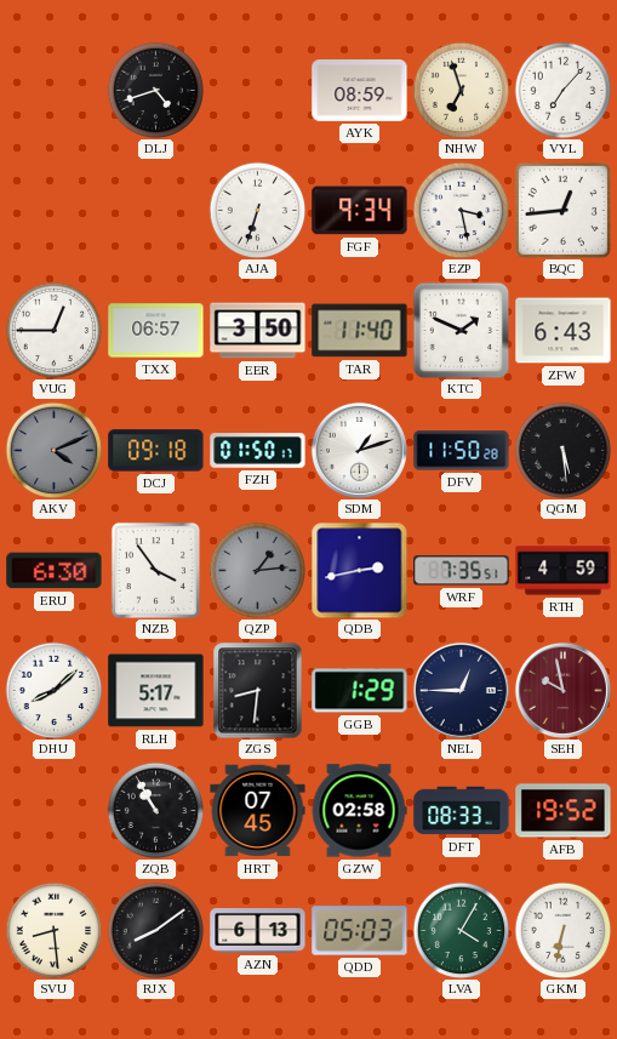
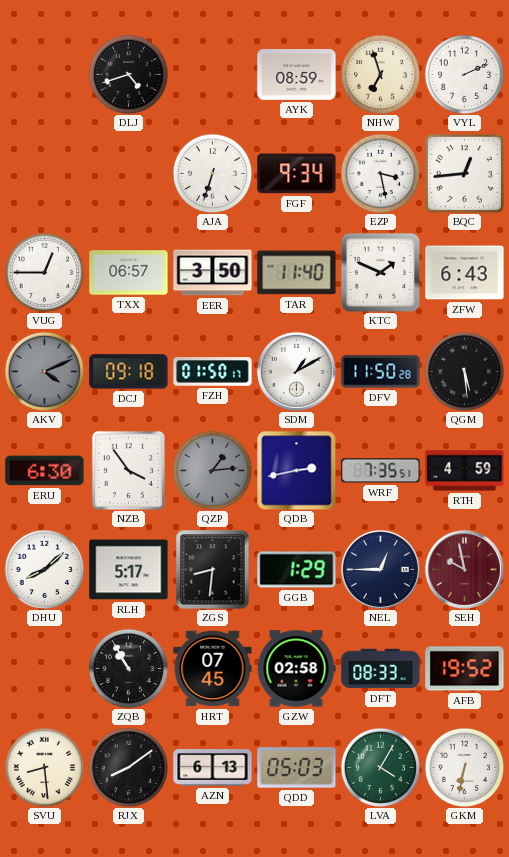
VYL: 7:07 -> 2:11
SDM: 1:12 -> 1:10
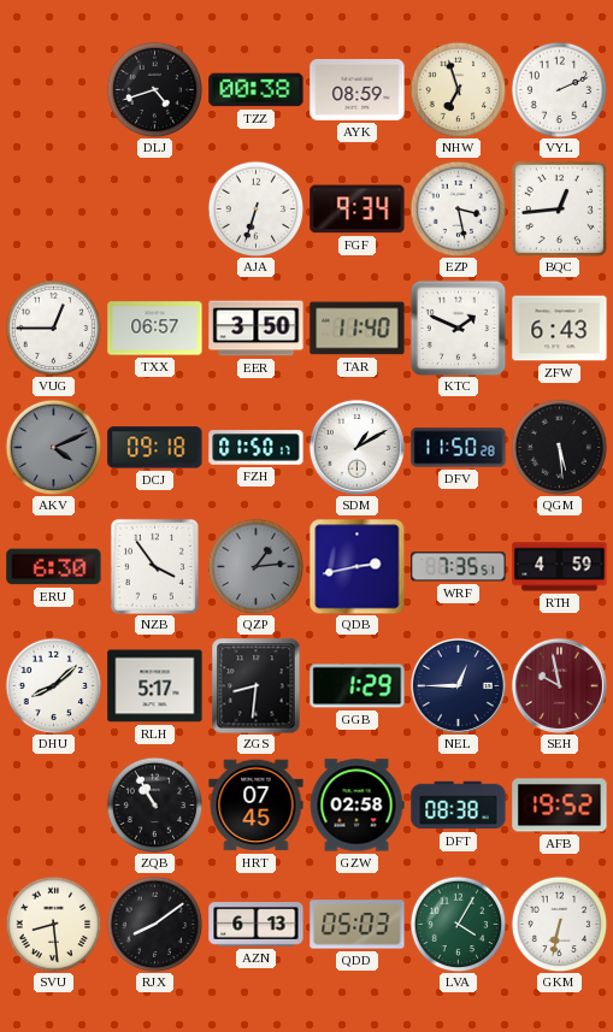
TZZ: none -> 00:38
DFT: 08:33 -> 08:38
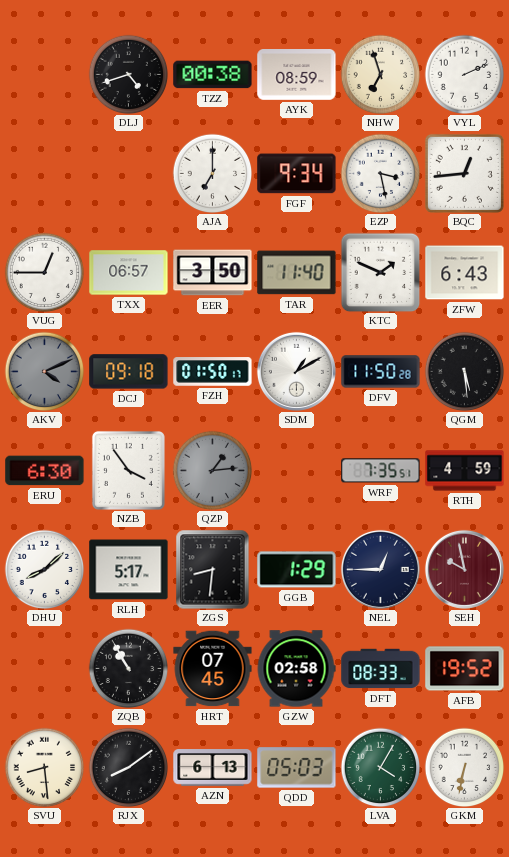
AJA: 6:33 -> 7:00
QDB: 2:43 -> none
DFT: 08:38 -> 08:33
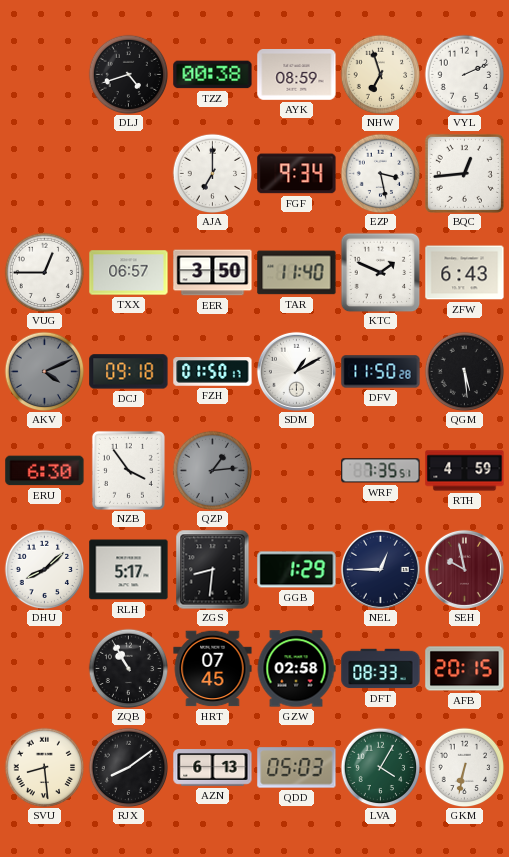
AFB: 19:52 -> 20:15
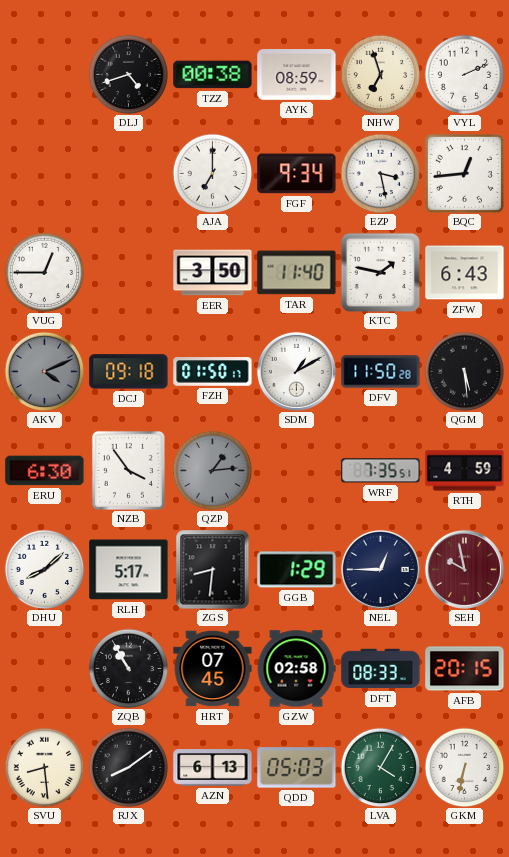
TXX: 06:57 -> none
KTC: 1:49 -> 1:47
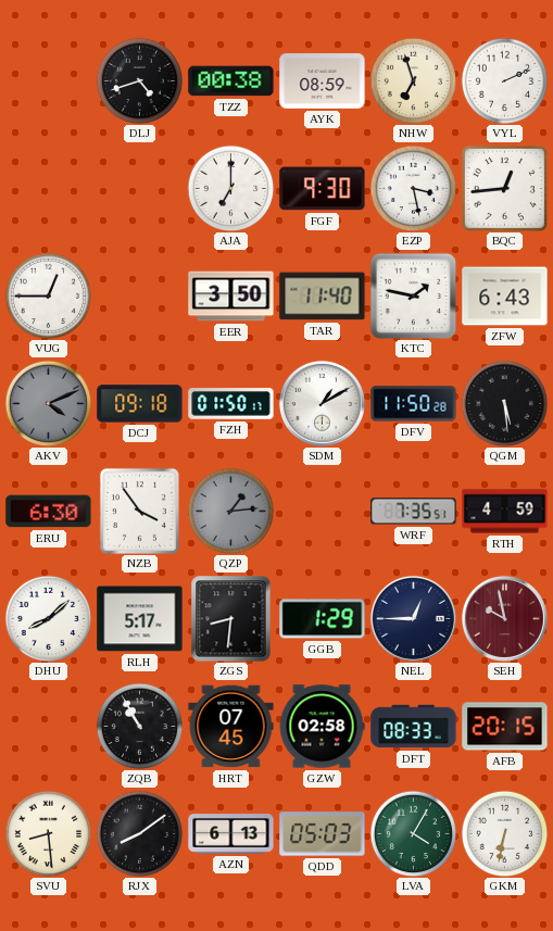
FGF: 9:34 -> 9:30
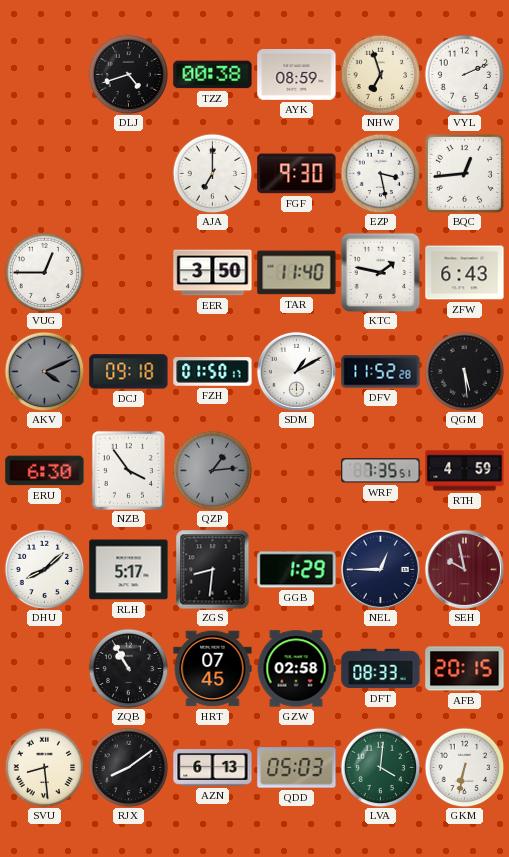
DFV: 11:50 -> 11:52
LVA: 4:05 -> 4:01
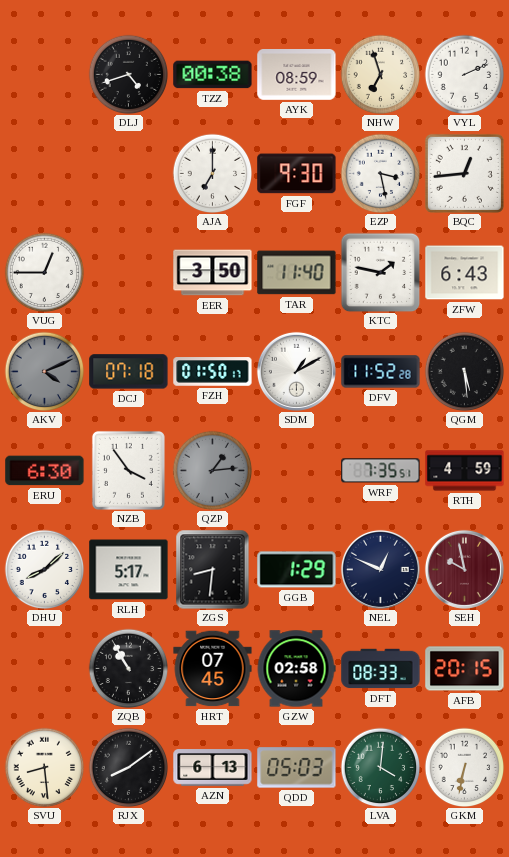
DCJ: 09:18 -> 07:18
NEL: 12:45 -> 12:49
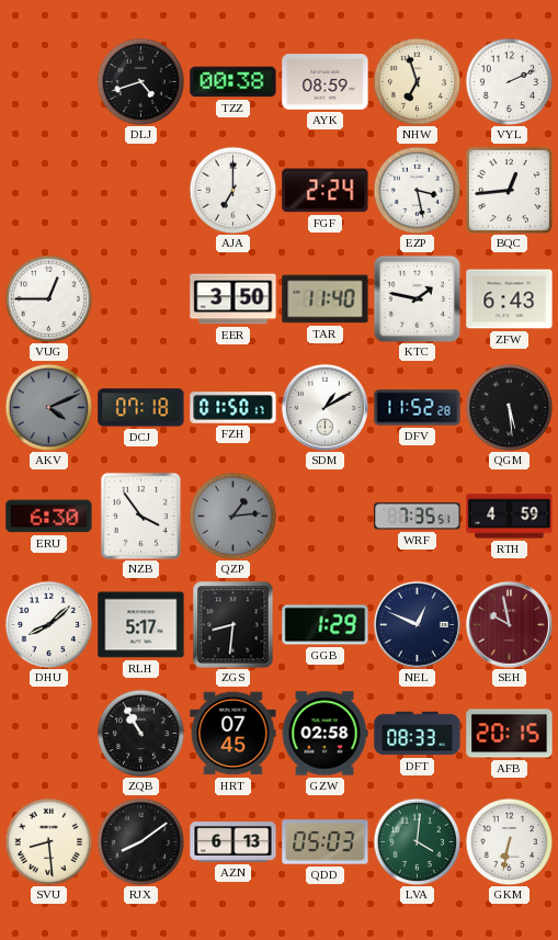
FGF: 9:30 -> 2:24
